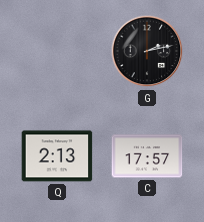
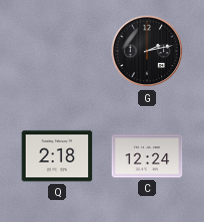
Q: 2:13 -> 2:18
C: 17:57 -> 12:24
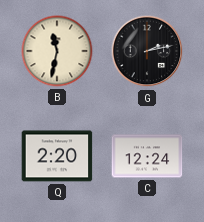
B: none -> 11:32
Q: 2:18 -> 2:20
